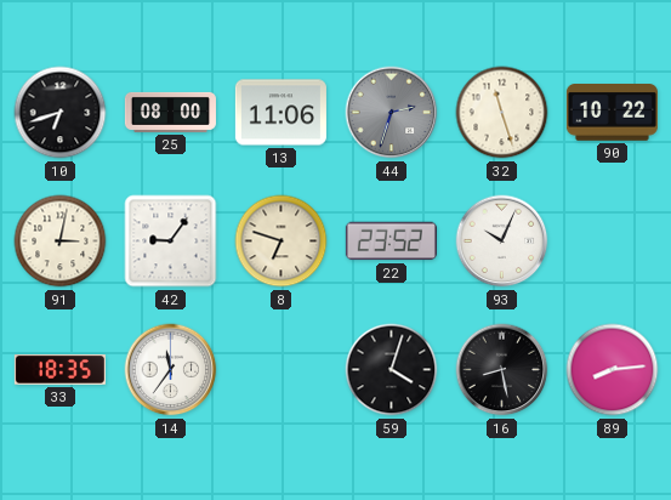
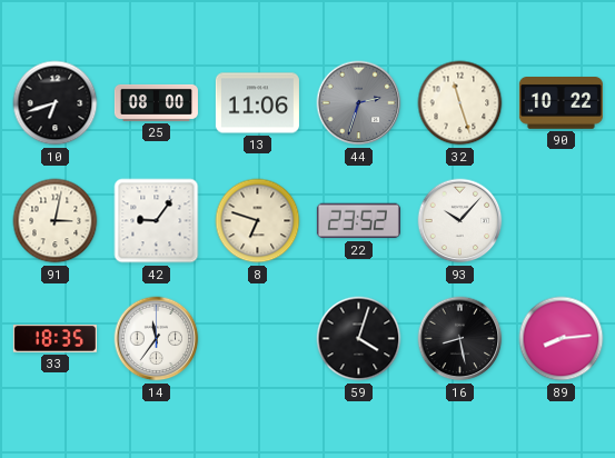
93: 10:04 -> 10:07
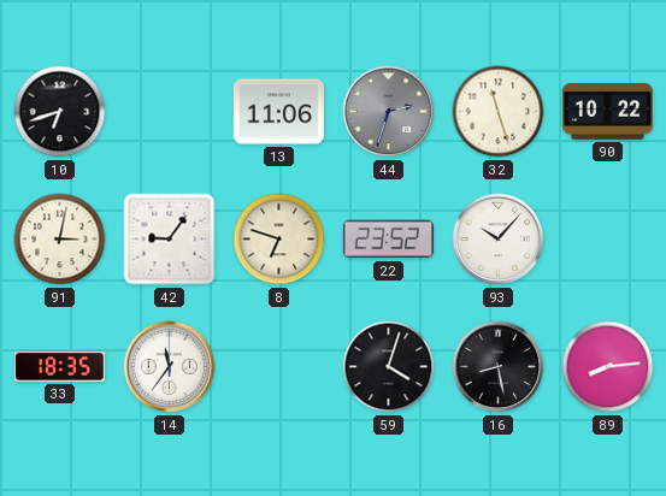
25: 08:00 -> none
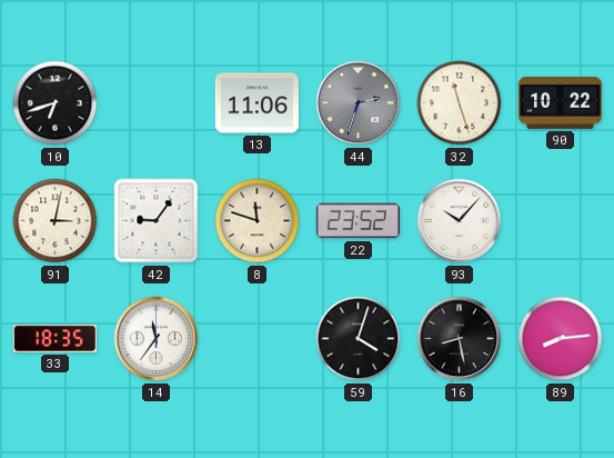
8: 6:48 -> 11:48
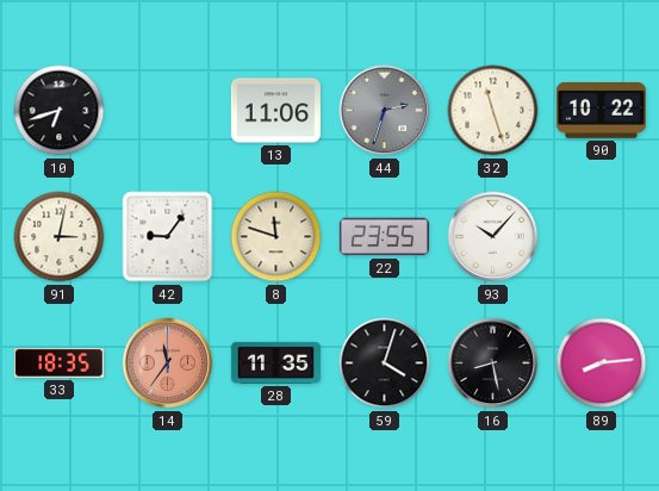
22: 23:52 -> 23:55
14 dial: white -> salmon
28: none -> 11:35
